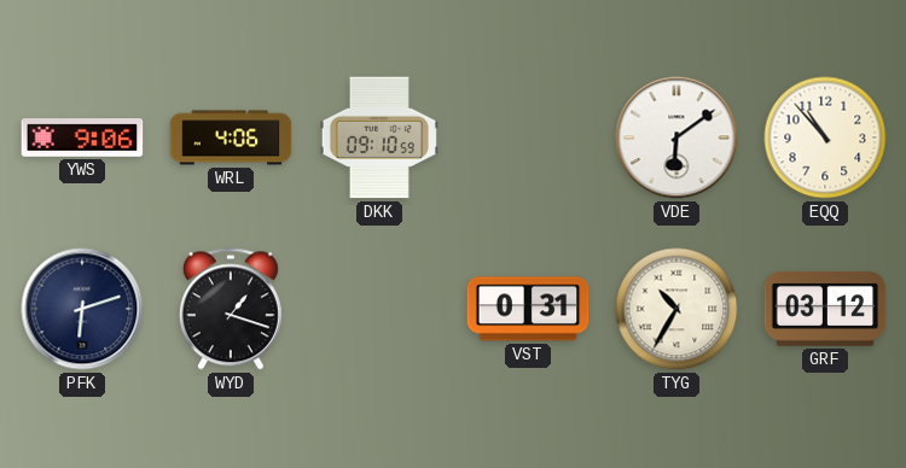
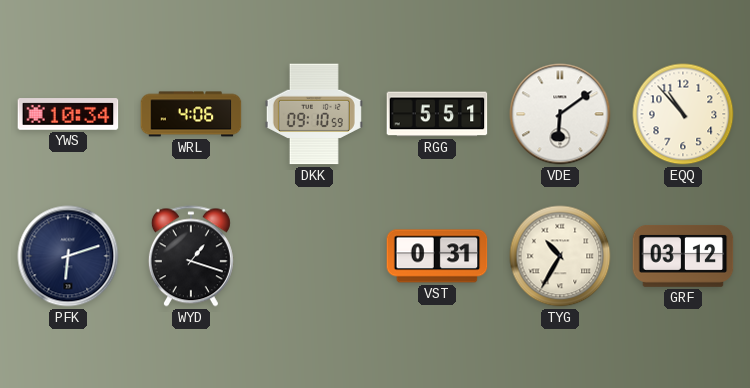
YWS: 9:06 -> 10:34
RGG: none -> 5:51
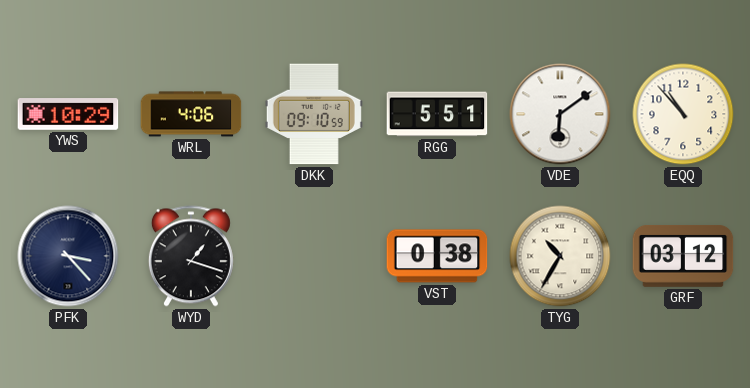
YWS: 10:34 -> 10:29
PFK: 6:12 -> 3:23
VST: 0:31 -> 0:38
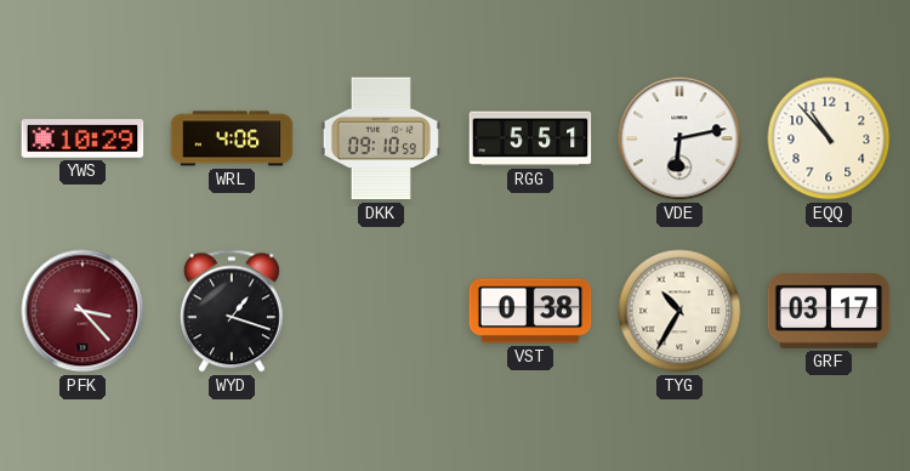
VDE: 6:09 -> 6:13
PFK dial: navy -> burgundy
GRF: 03:12 -> 03:17
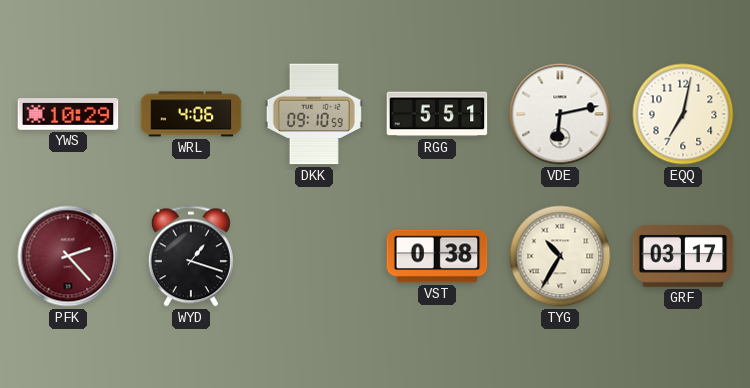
EQQ: 10:53 -> 7:02
PFK: 3:23 -> 2:23
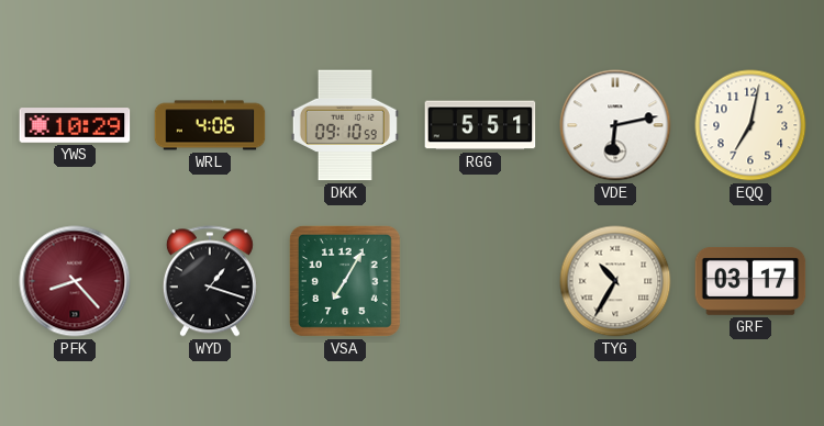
PFK: 2:23 -> 8:23
VSA: none -> 7:05
VST: 0:38 -> none
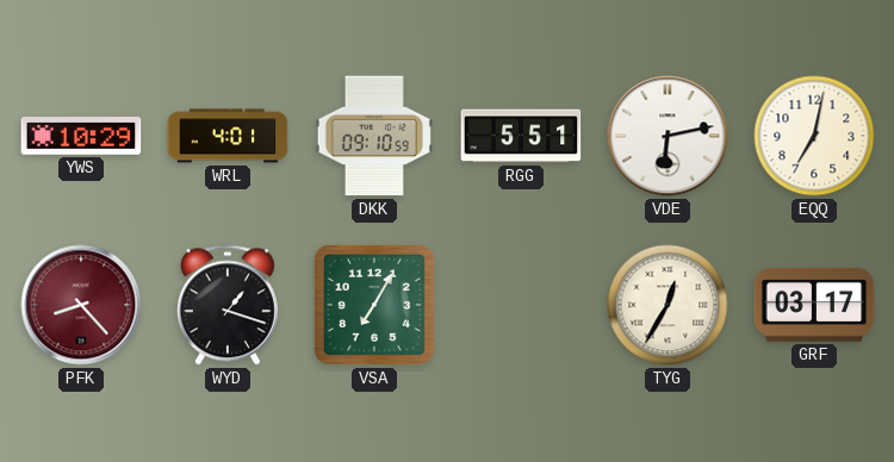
WRL: 4:06 -> 4:01
TYG: 10:35 -> 12:35
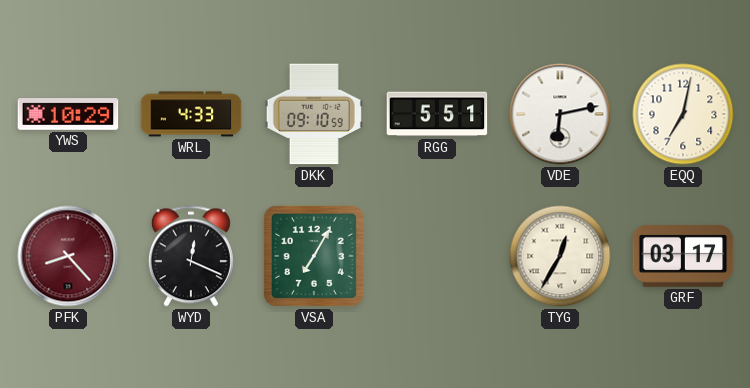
WRL: 4:01 -> 4:33
WYD: 1:18 -> 12:19
